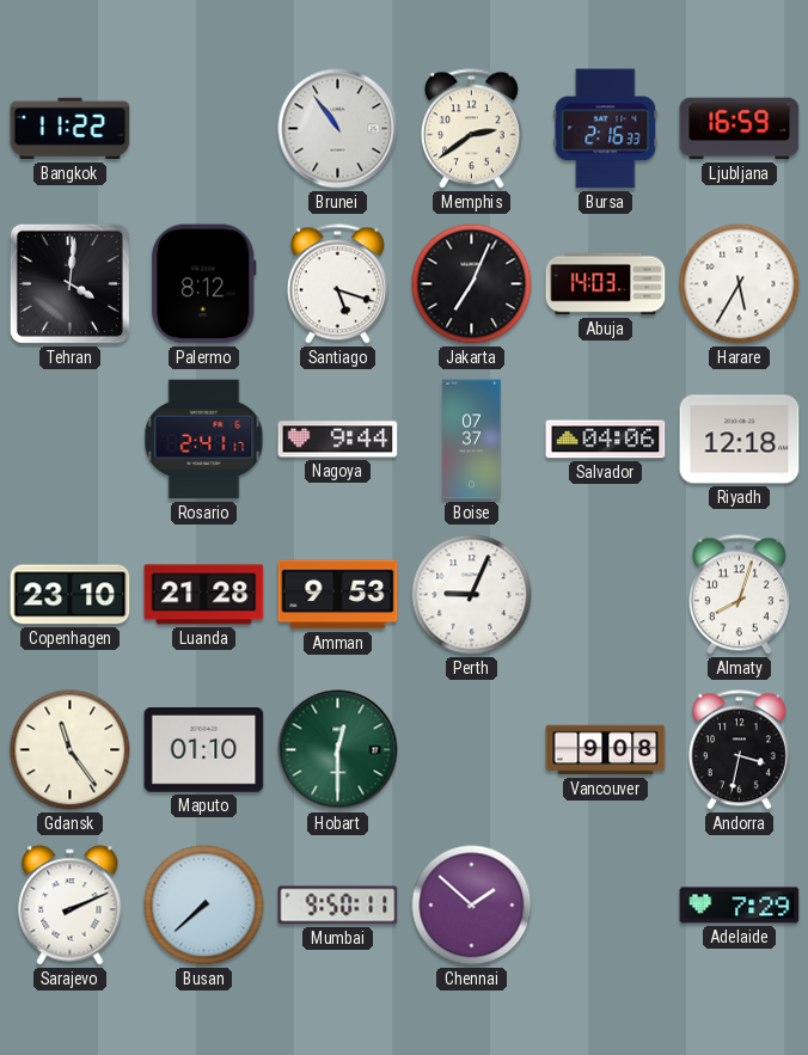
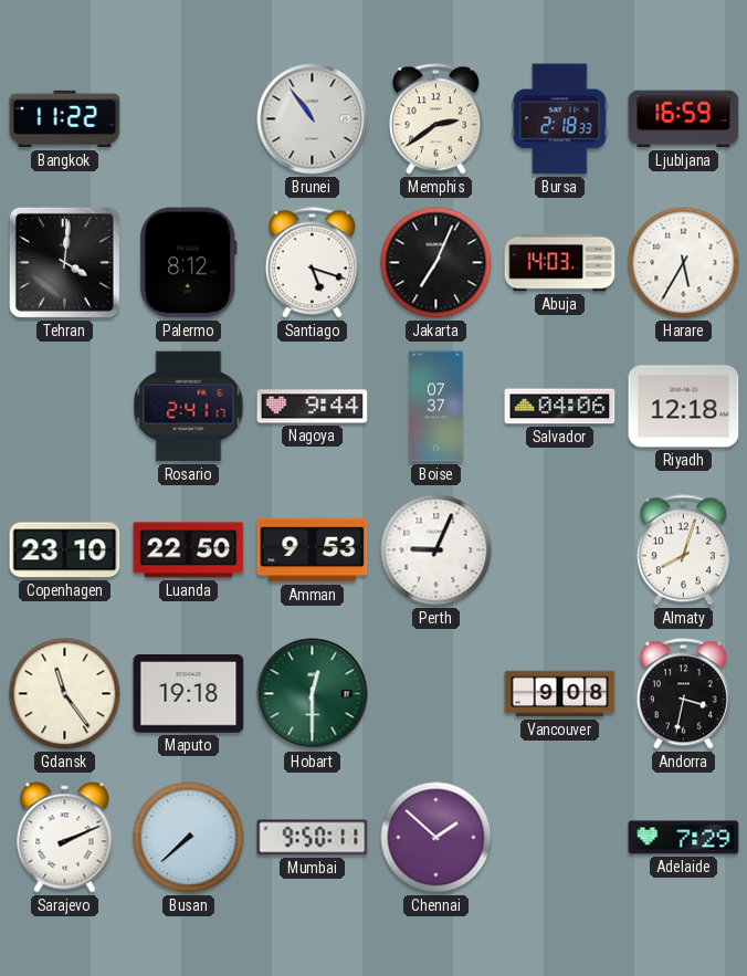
Bursa: 2:16 -> 2:18
Luanda: 21:28 -> 22:50
Maputo: 01:10 -> 19:18
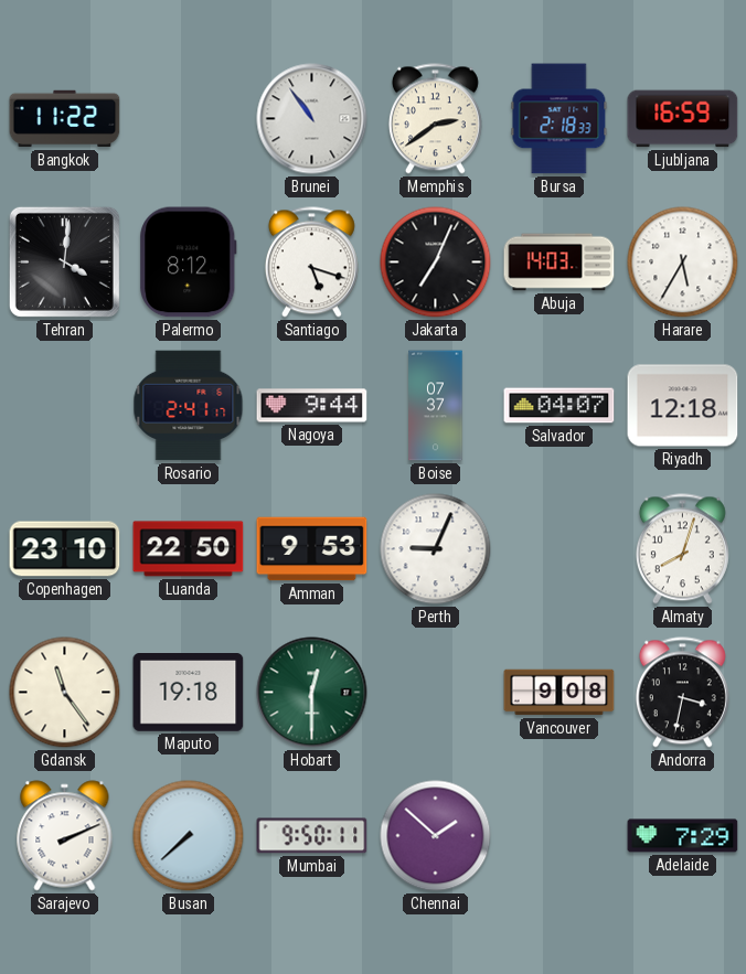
Salvador: 04:06 -> 04:07
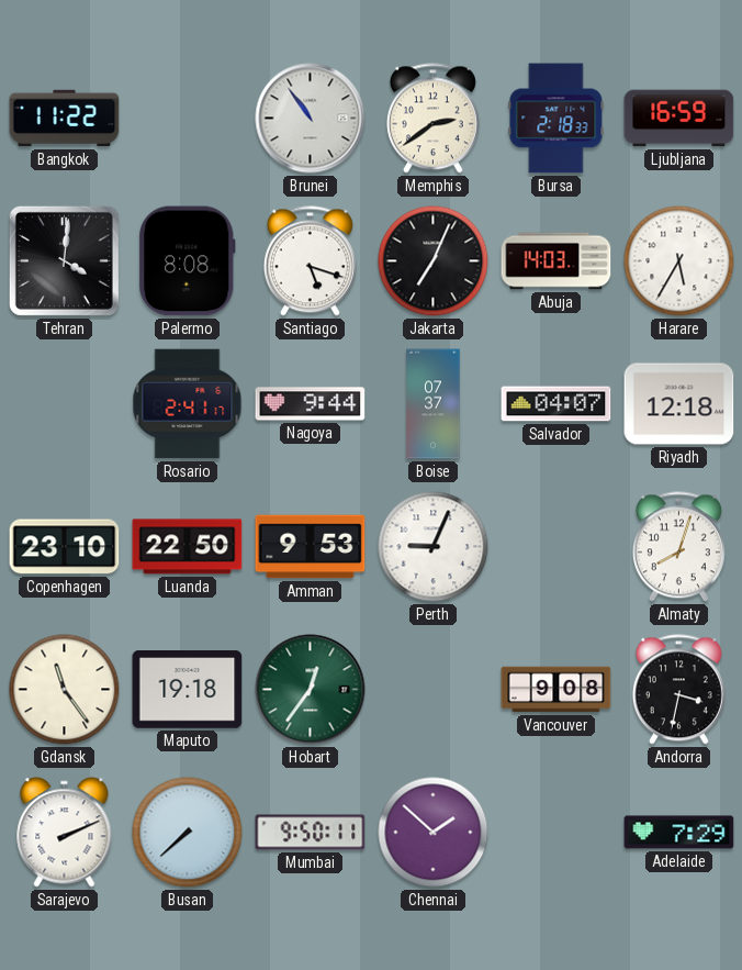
Palermo: 8:12 -> 8:08
Hobart: 12:30 -> 12:36
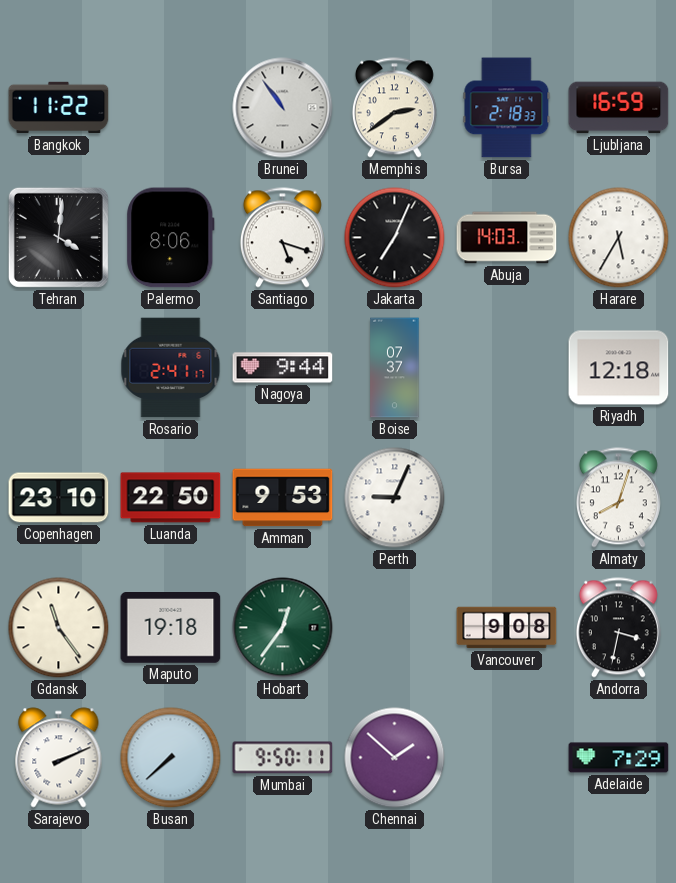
Palermo: 8:08 -> 8:06
Salvador: 04:07 -> none
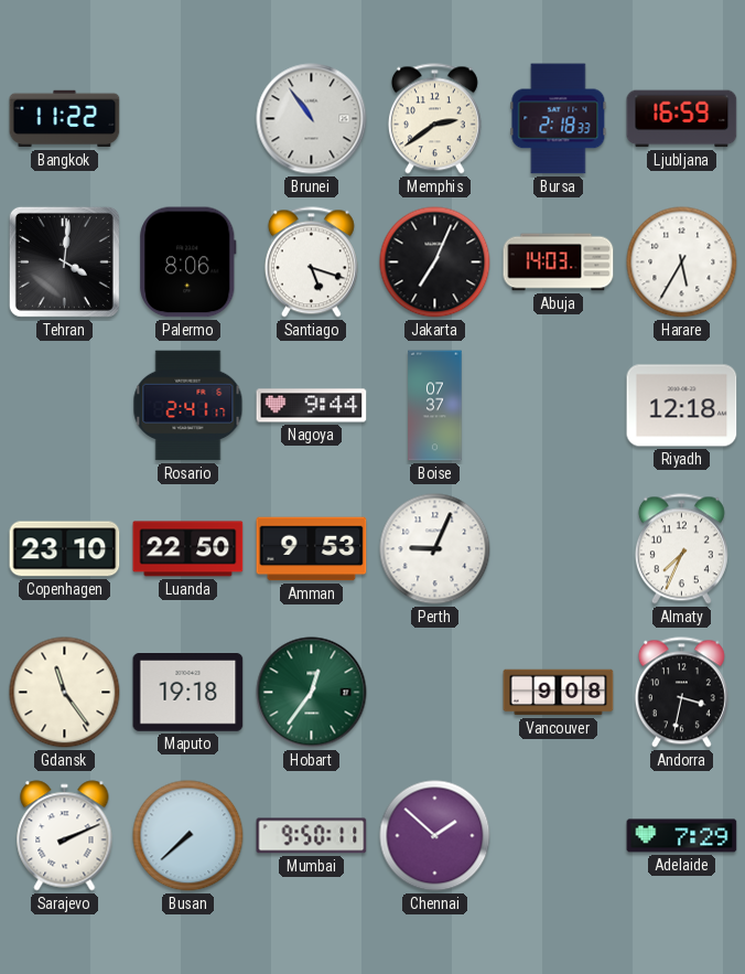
Almaty: 8:03 -> 7:34
